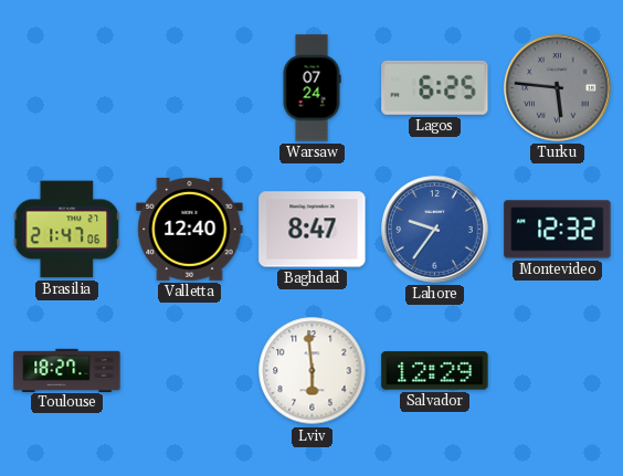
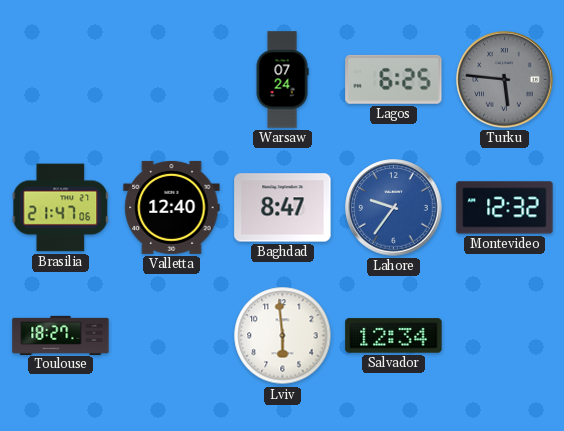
Salvador: 12:29 -> 12:34
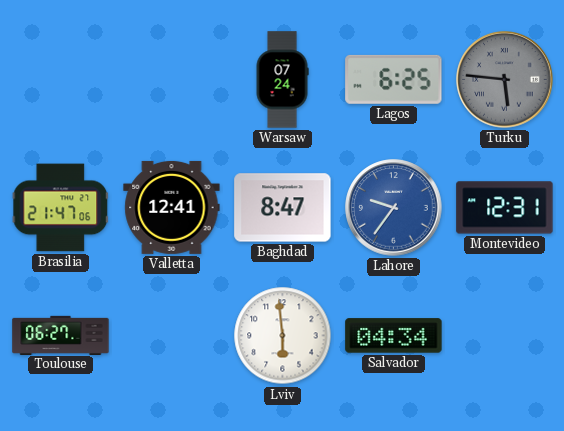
Valletta: 12:40 -> 12:41
Montevideo: 12:32 -> 12:31
Toulouse: 18:27 -> 06:27
Salvador: 12:34 -> 04:34
